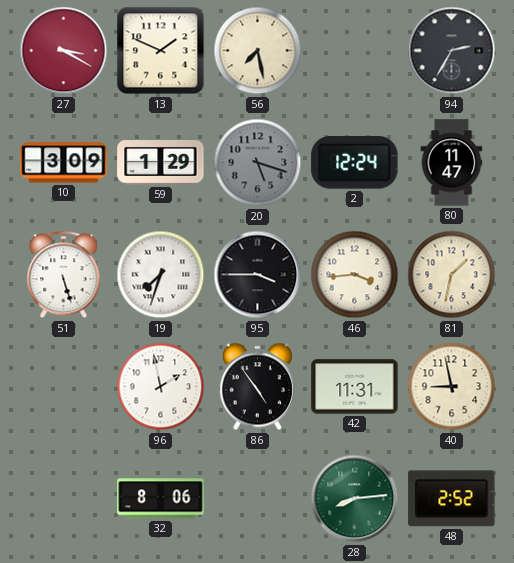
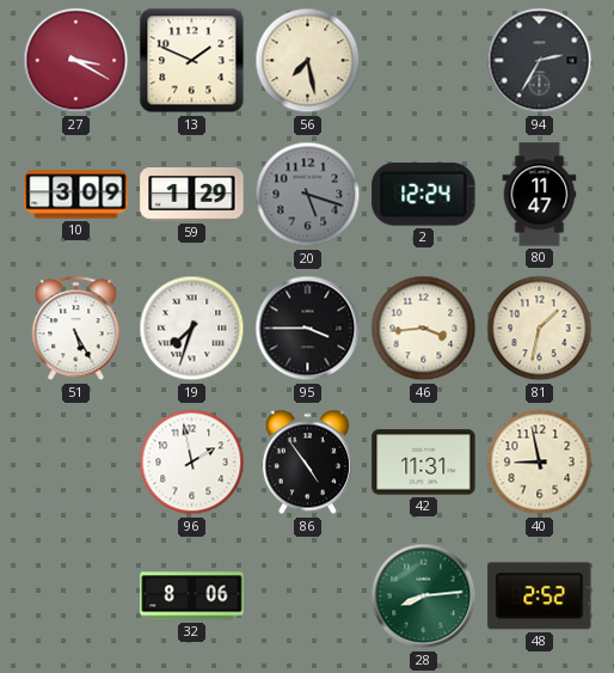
51: 5:27 -> 5:25
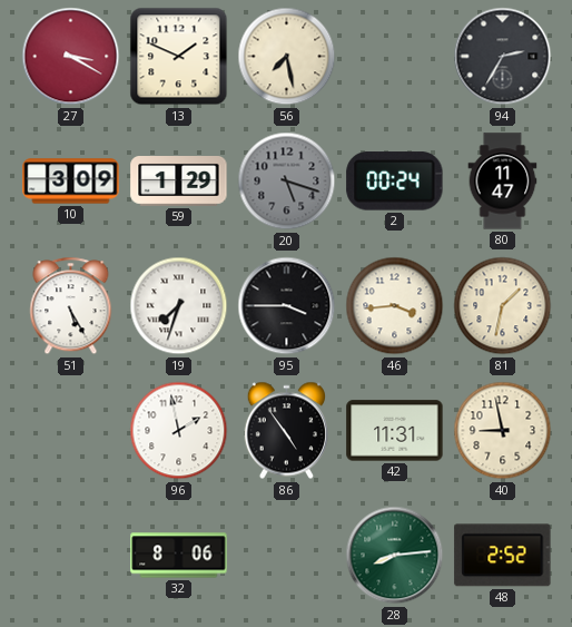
2: 12:24 -> 00:24
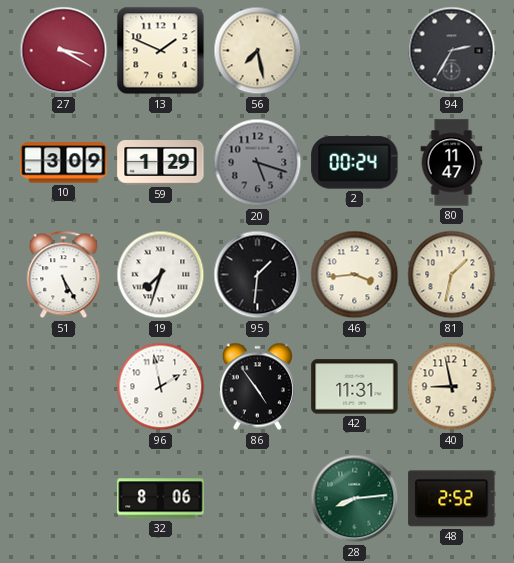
95: 3:45 -> 1:31
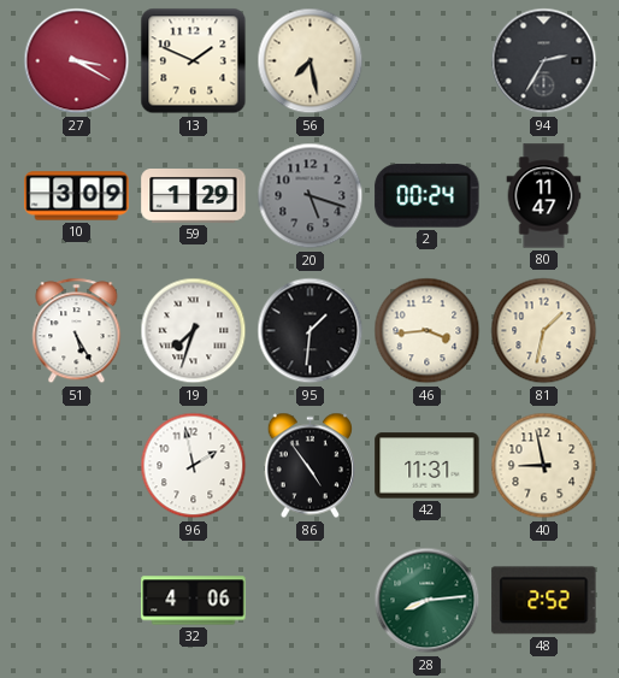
32: 8:06 -> 4:06
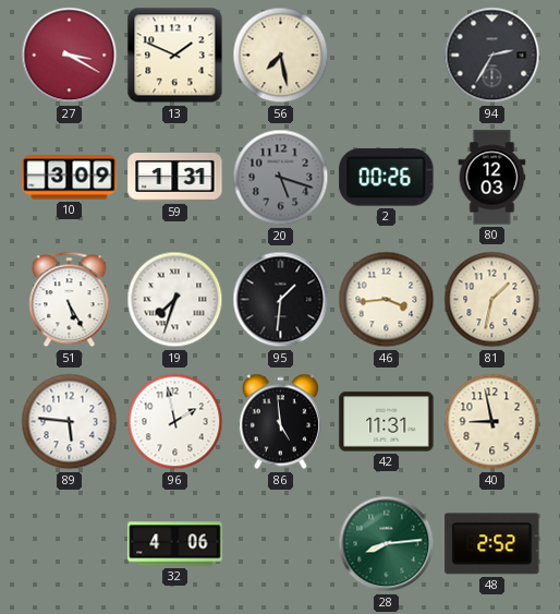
59: 1:29 -> 1:31
2: 00:24 -> 00:26
80: 11:47 -> 12:03
89: none -> 5:46
86: 4:54 -> 4:59
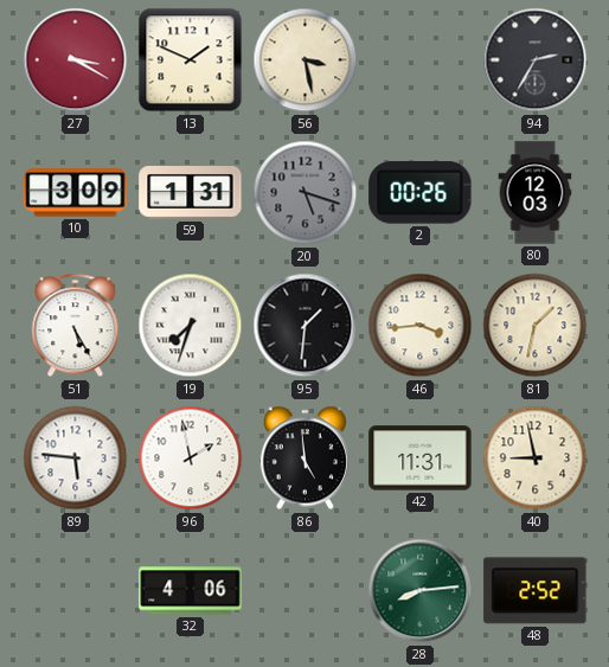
56: 7:28 -> 3:28
